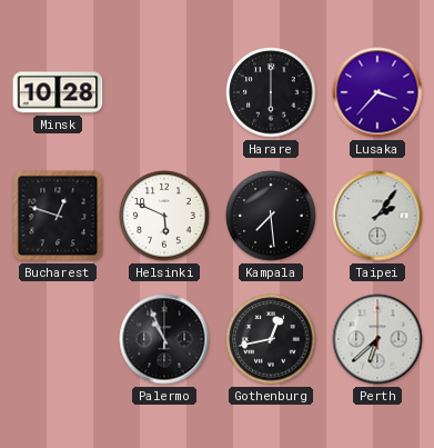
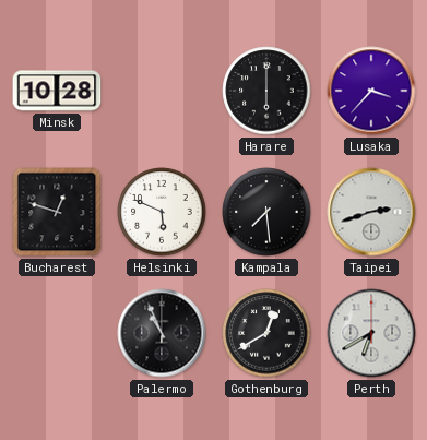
Taipei: 2:06 -> 2:42
Gothenburg: 12:43 -> 12:40
Perth: 6:38 -> 6:40
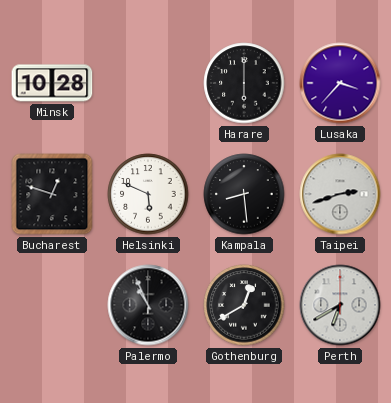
Kampala: 7:29 -> 8:29
